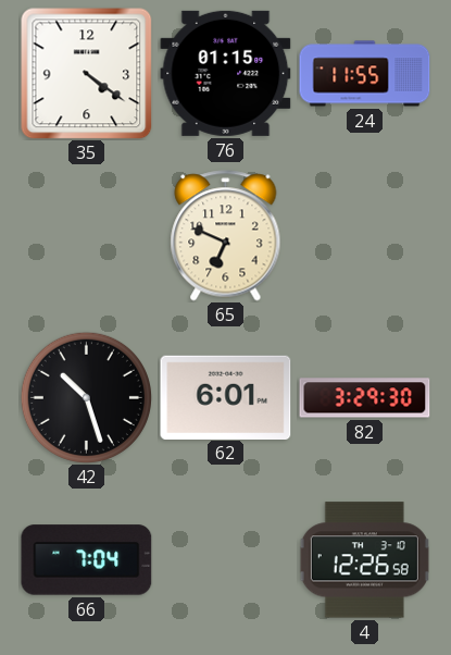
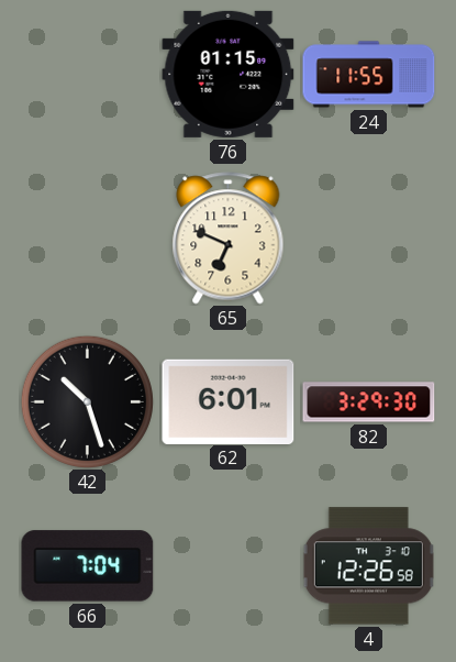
35: 4:21 -> none
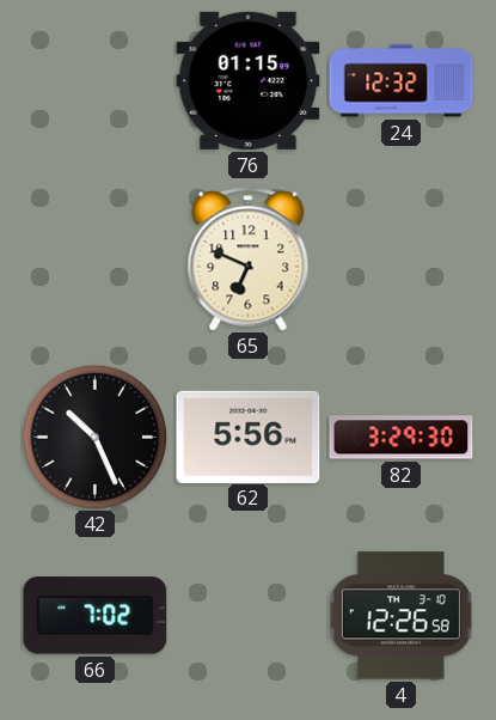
24: 11:55 -> 12:32
42: 10:27 -> 10:26
62: 6:01 -> 5:56
66: 7:04 -> 7:02
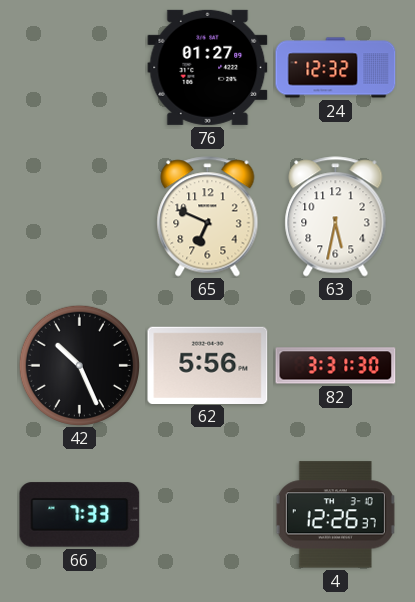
76: 01:15 -> 01:27
63: none -> 5:32
82: 3:29 -> 3:31
66: 7:02 -> 7:33
4: 12:26:58 -> 12:26:37
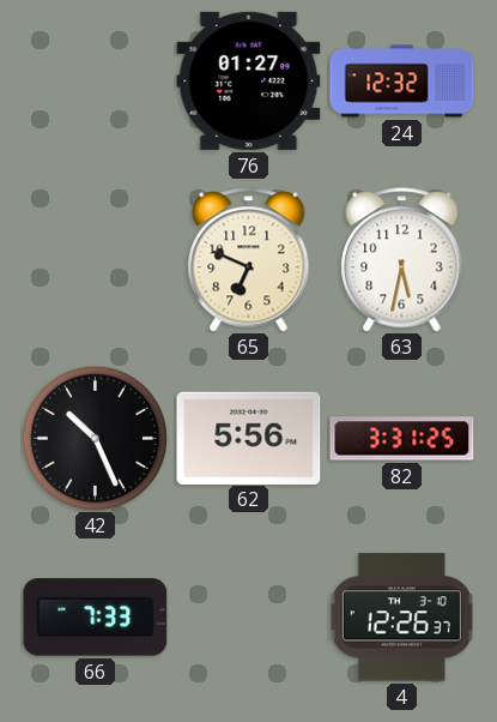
82: 3:31:30 -> 3:31:25
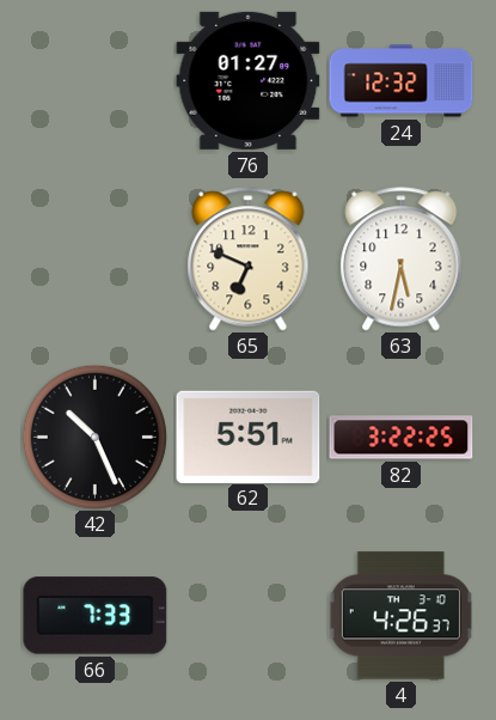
62: 5:56 -> 5:51
82: 3:31 -> 3:22
4: 12:26 -> 4:26
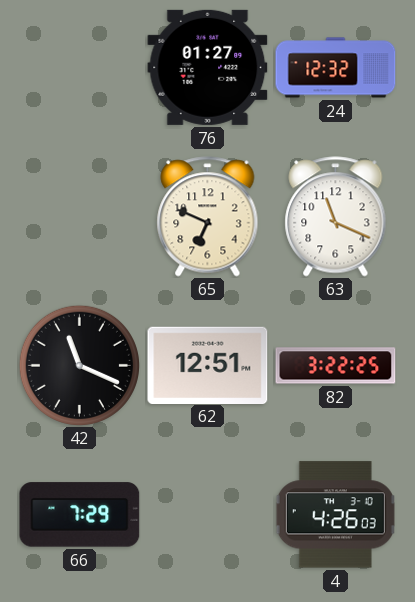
63: 5:32 -> 11:19
42: 10:26 -> 11:19
62: 5:51 -> 12:51
66: 7:33 -> 7:29
4: 4:26:37 -> 4:26:03
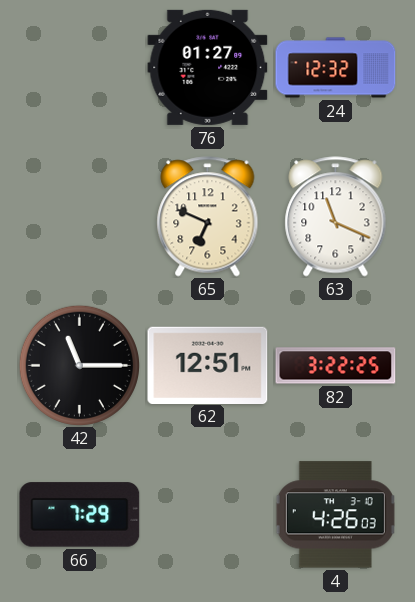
42: 11:19 -> 11:15
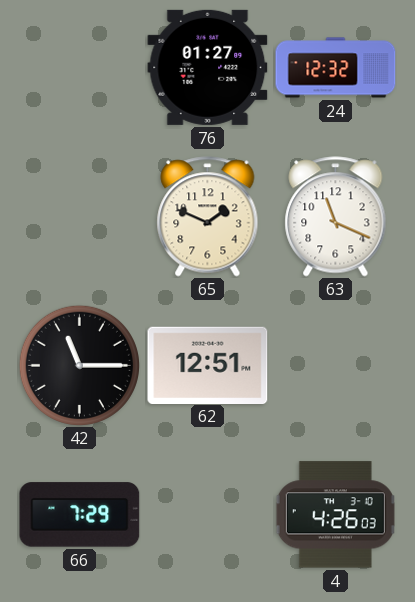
65: 6:49 -> 1:49
82: 3:22 -> none
